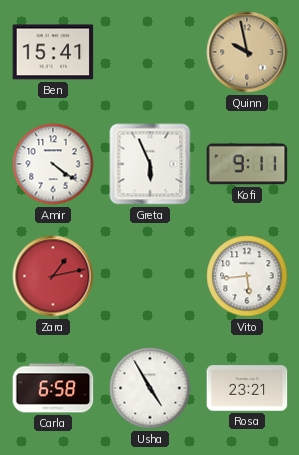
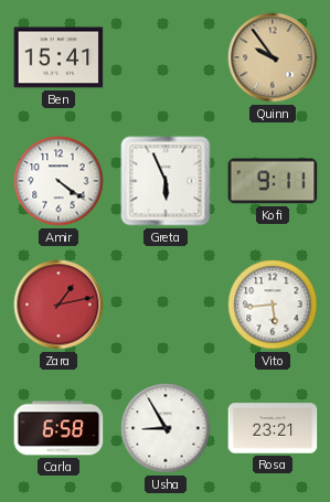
Quinn: 9:58 -> 9:54
Usha: 4:55 -> 8:55
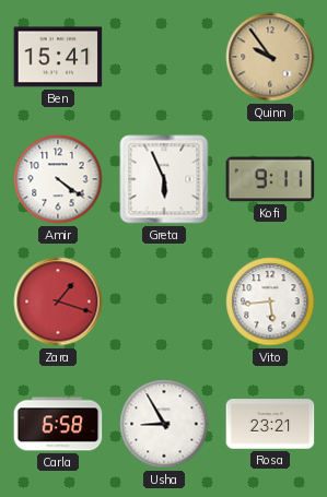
Zara: 1:13 -> 1:18
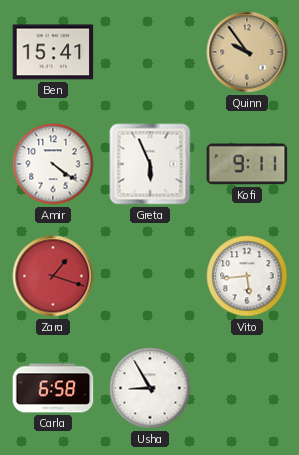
Rosa: 23:21 -> none
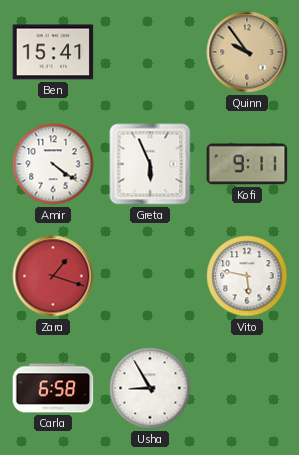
Vito: 5:44 -> 5:47
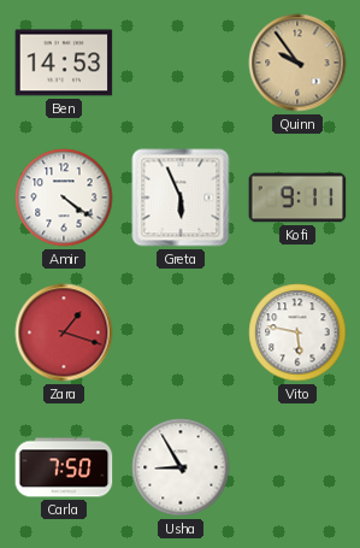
Ben: 15:41 -> 14:53
Carla: 6:58 -> 7:50
